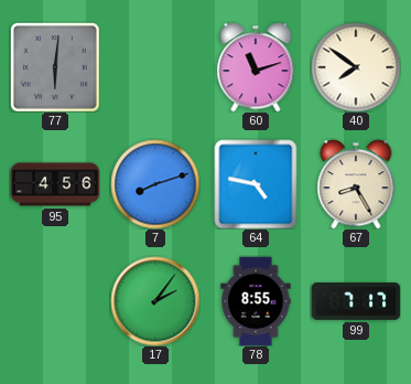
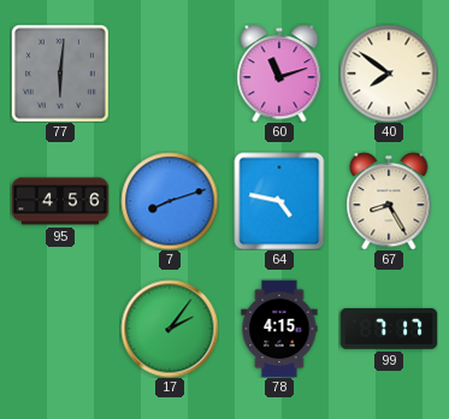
78: 8:55 -> 4:15
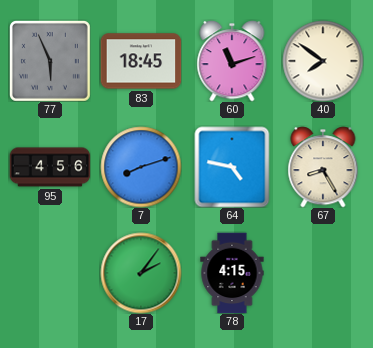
77: 6:01 -> 5:56
83: none -> 18:45
99: 7:17 -> none
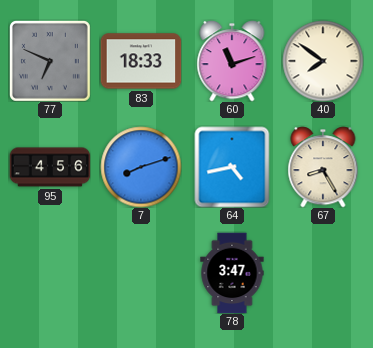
77: 5:56 -> 6:49
83: 18:45 -> 18:33
64: 4:47 -> 4:43
17: 2:06 -> none
78: 4:15 -> 3:47
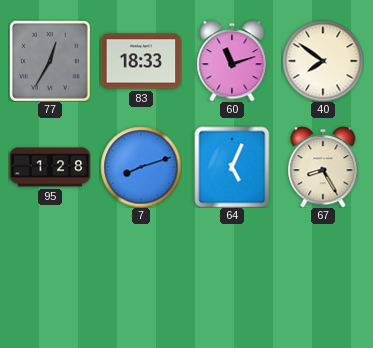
77: 6:49 -> 12:35
95: 4:56 -> 1:28
64: 4:43 -> 5:04
78: 3:47 -> none
